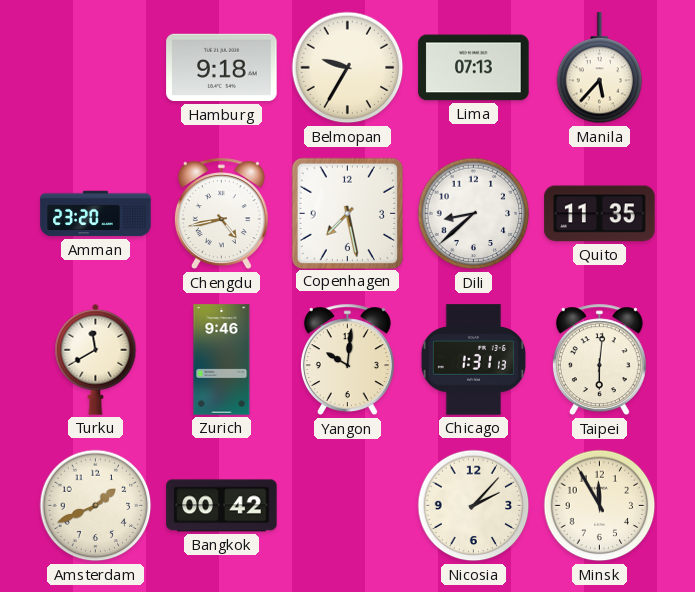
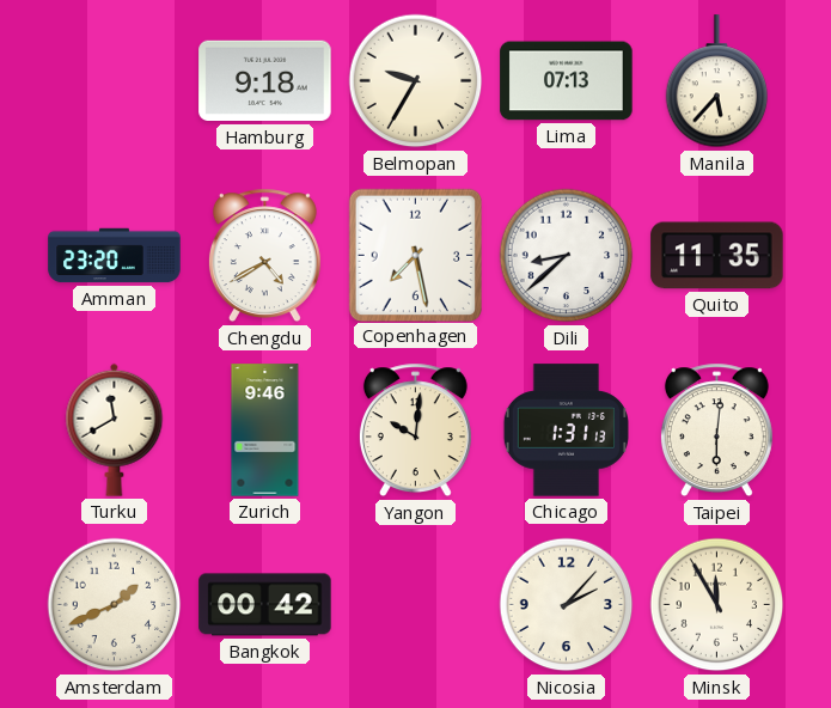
Chengdu: 4:43 -> 4:40
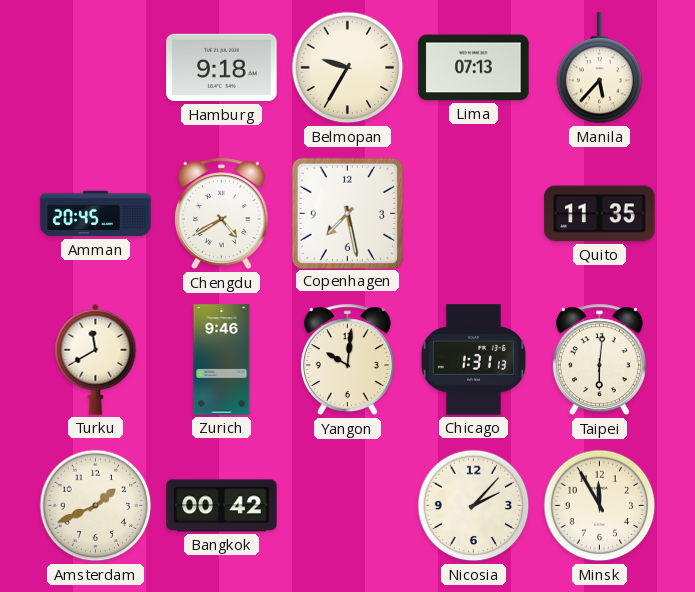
Amman: 23:20 -> 20:45
Dili: 8:38 -> none
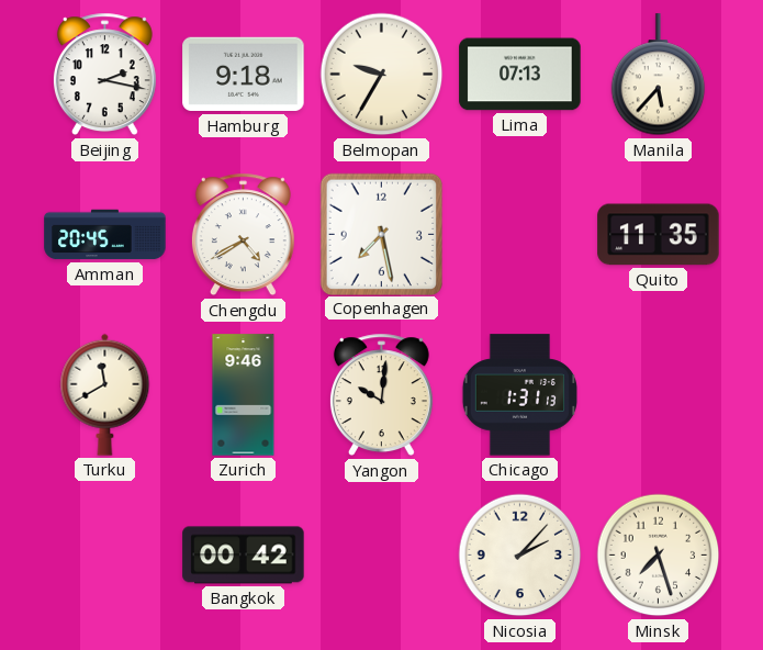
Beijing: none -> 2:17
Taipei: 6:01 -> none
Amsterdam: 1:41 -> none
Minsk: 11:55 -> 7:27
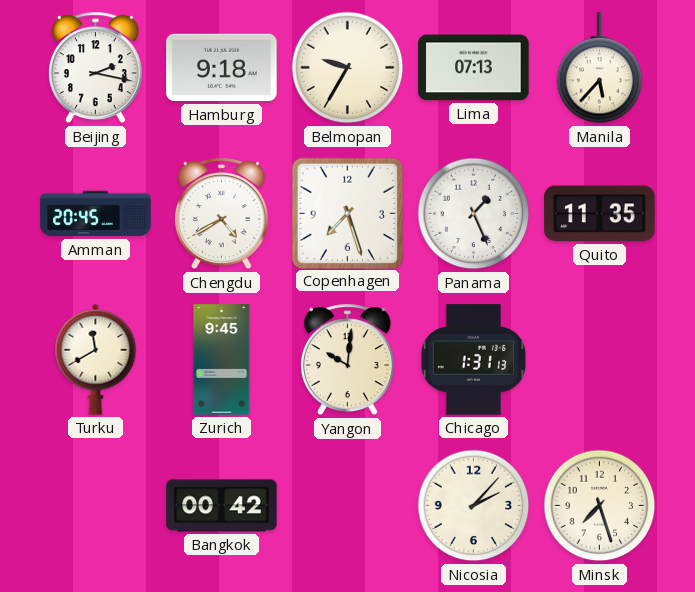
Copenhagen: 7:28 -> 7:27
Panama: none -> 1:26
Zurich: 9:46 -> 9:45
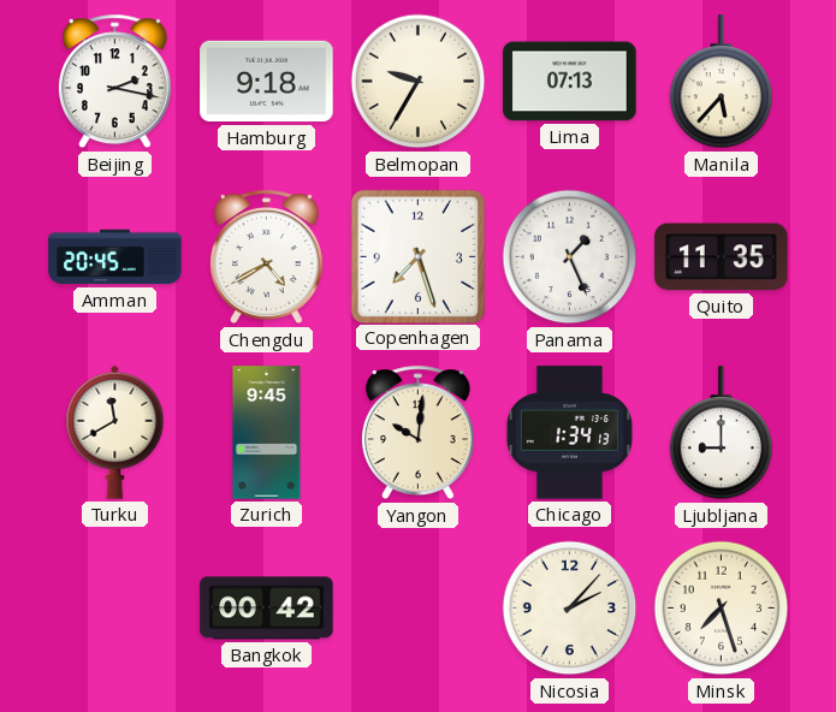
Chicago: 1:31 -> 1:34
Ljubljana: none -> 9:00
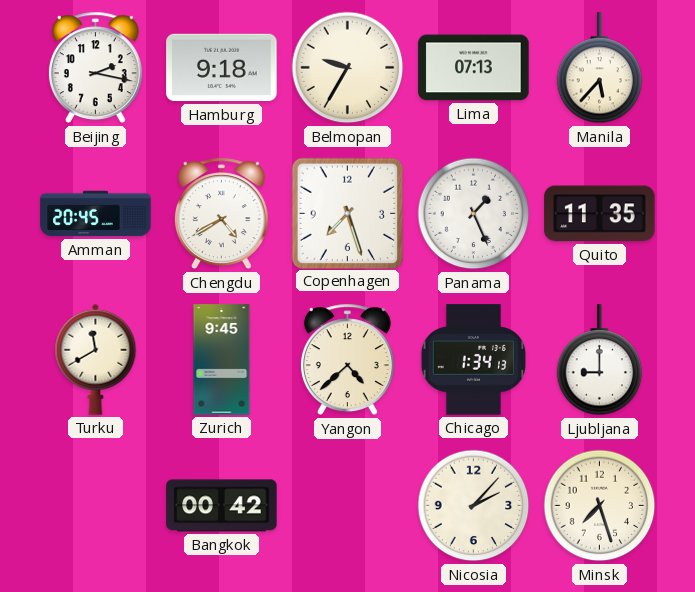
Yangon: 10:01 -> 4:38
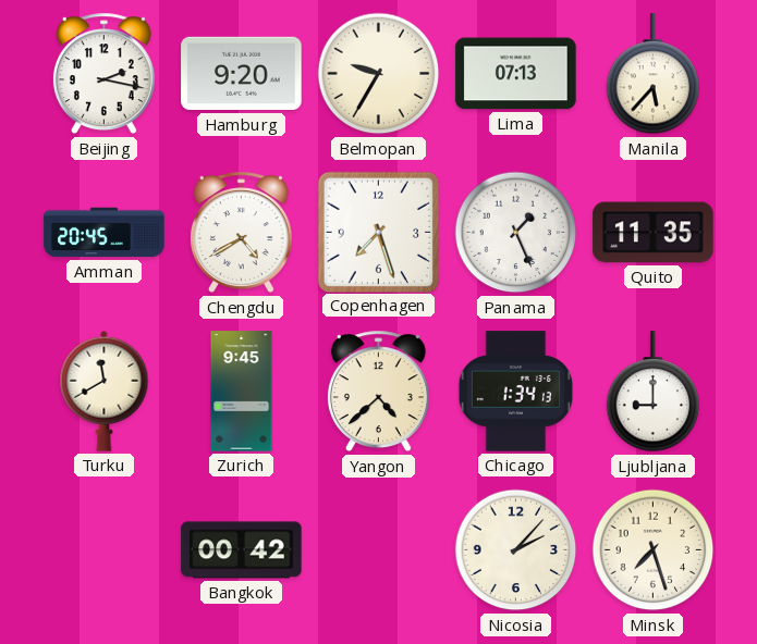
Hamburg: 9:18 -> 9:20
